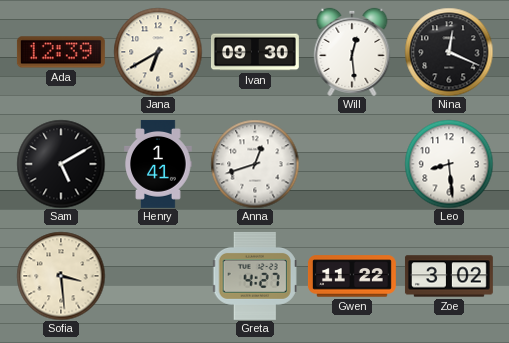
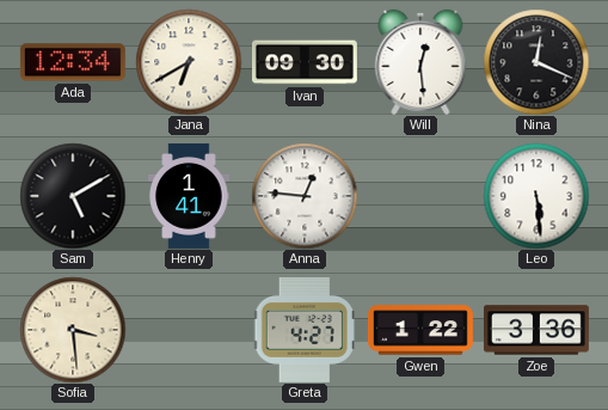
Ada: 12:39 -> 12:34
Anna: 12:42 -> 12:46
Leo: 8:29 -> 5:29
Gwen: 11:22 -> 1:22
Zoe: 3:02 -> 3:36
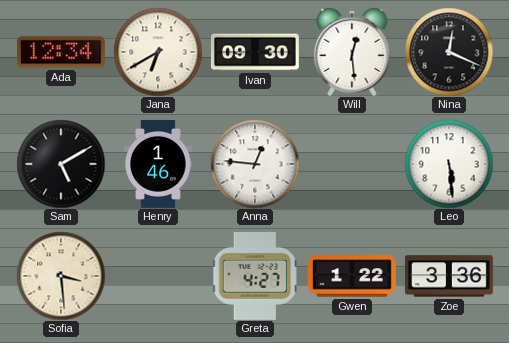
Henry: 1:41 -> 1:46
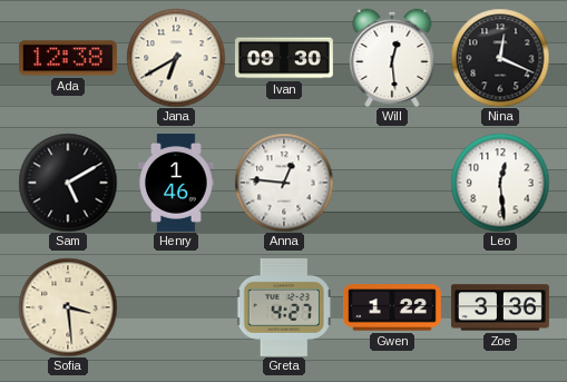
Ada: 12:34 -> 12:38
Leo: 5:29 -> 12:29
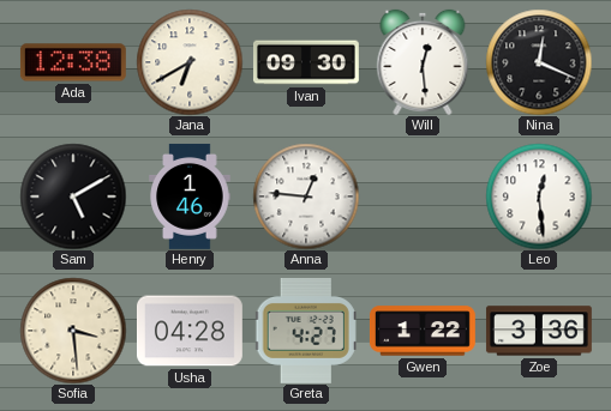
Usha: none -> 04:28
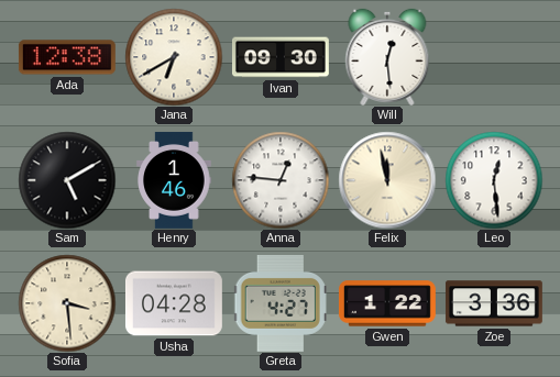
Nina: 12:19 -> none
Felix: none -> 11:58
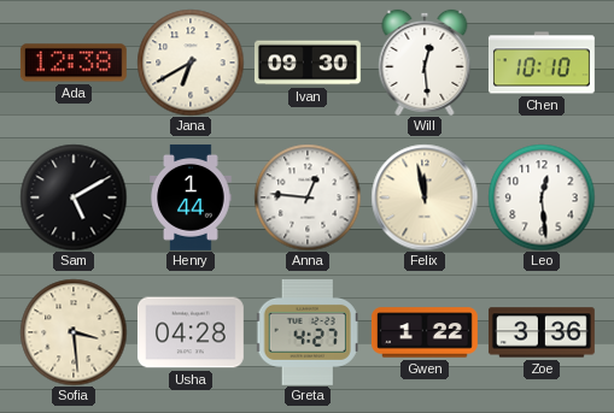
Chen: none -> 10:10
Henry: 1:46 -> 1:44
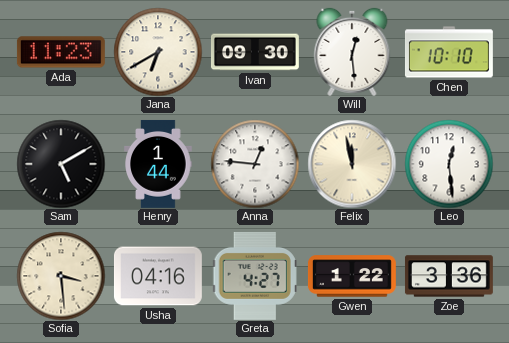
Ada: 12:38 -> 11:23
Usha: 04:28 -> 04:16
